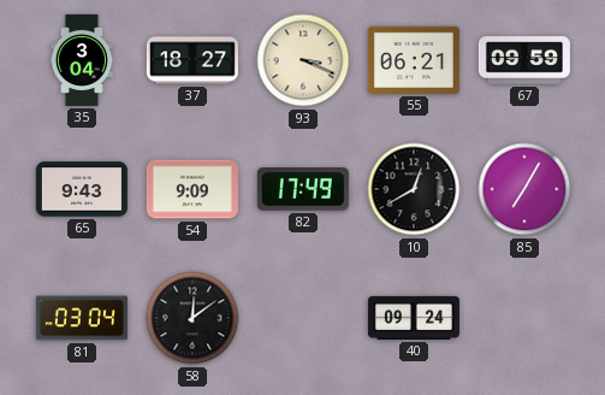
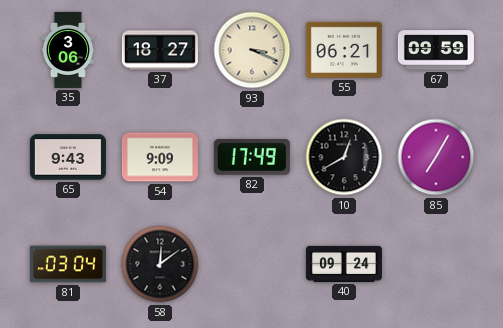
35: 3:04 -> 3:06
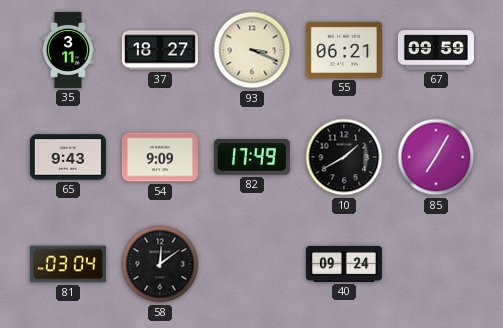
35: 3:06 -> 3:11
10: 12:40 -> 1:40
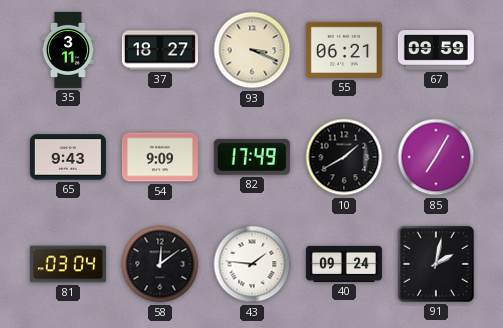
43: none -> 1:46
91: none -> 2:02
